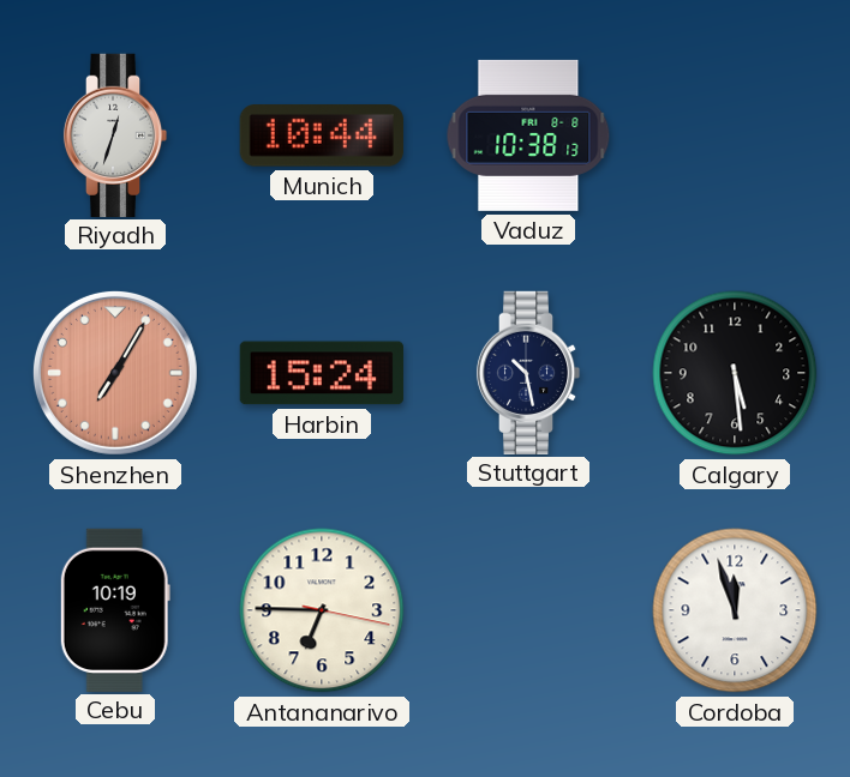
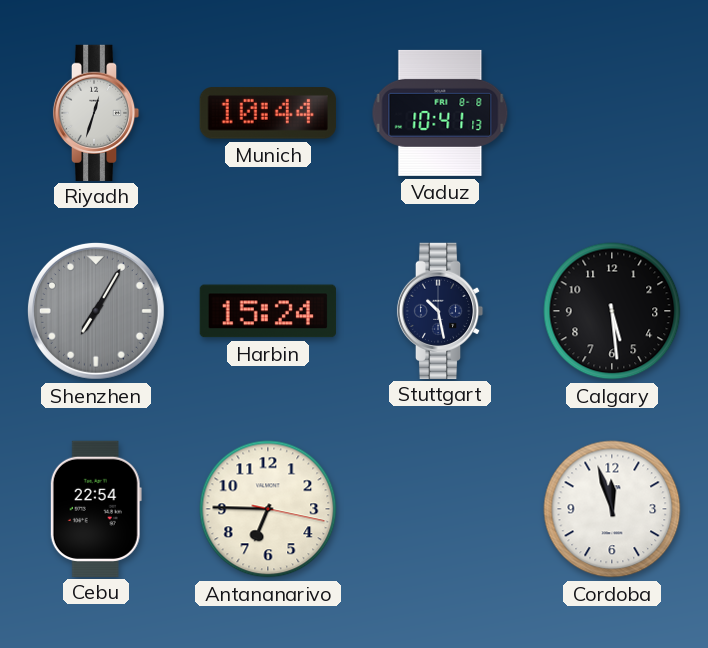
Vaduz: 10:38 -> 10:41
Shenzhen dial: salmon -> grey
Cebu: 10:19 -> 22:54
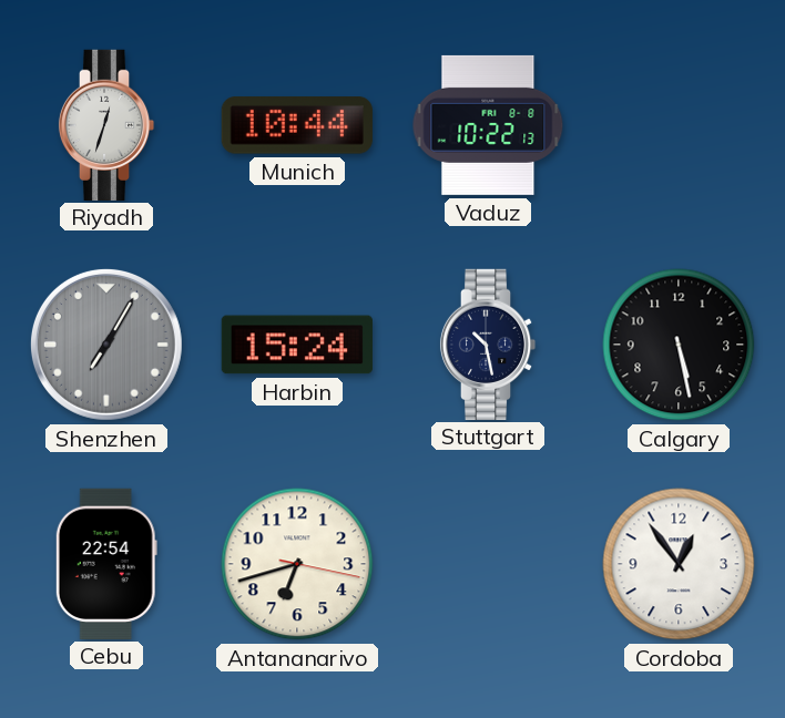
Vaduz: 10:41 -> 10:22
Calgary: 5:29 -> 5:28
Antananarivo: 6:45 -> 6:42
Cordoba: 11:57 -> 12:54
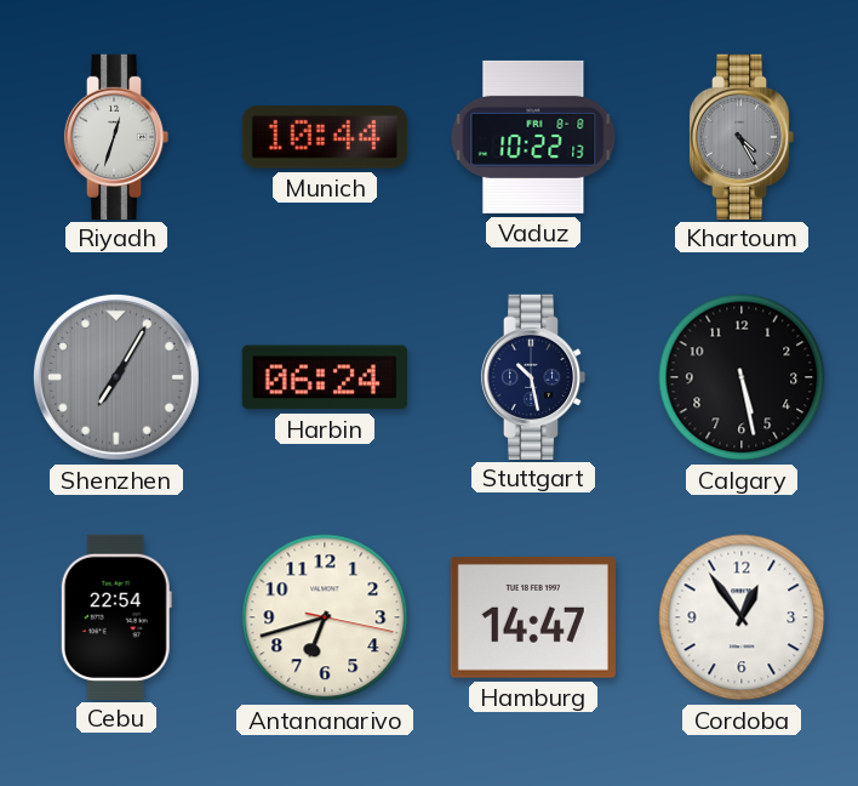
Khartoum: none -> 4:25
Harbin: 15:24 -> 06:24
Hamburg: none -> 14:47
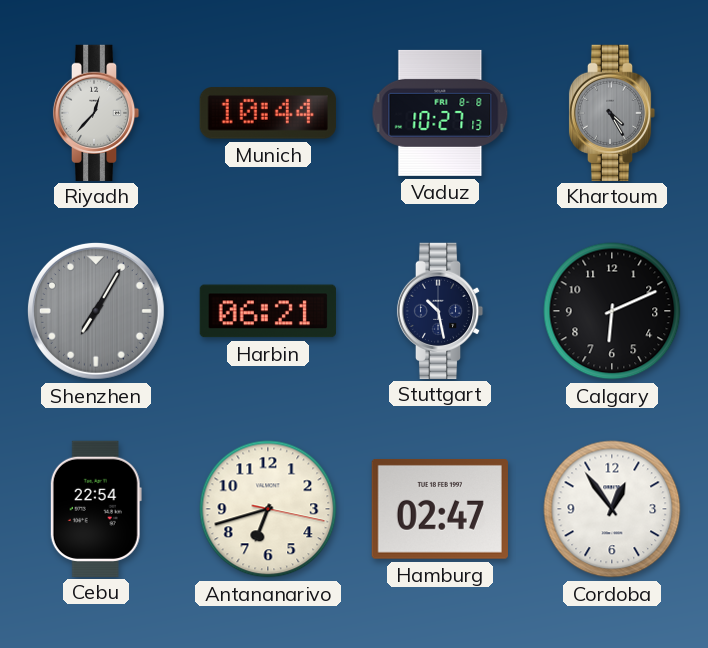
Riyadh: 12:33 -> 12:37
Vaduz: 10:22 -> 10:27
Harbin: 06:24 -> 06:21
Calgary: 5:28 -> 6:11
Hamburg: 14:47 -> 02:47
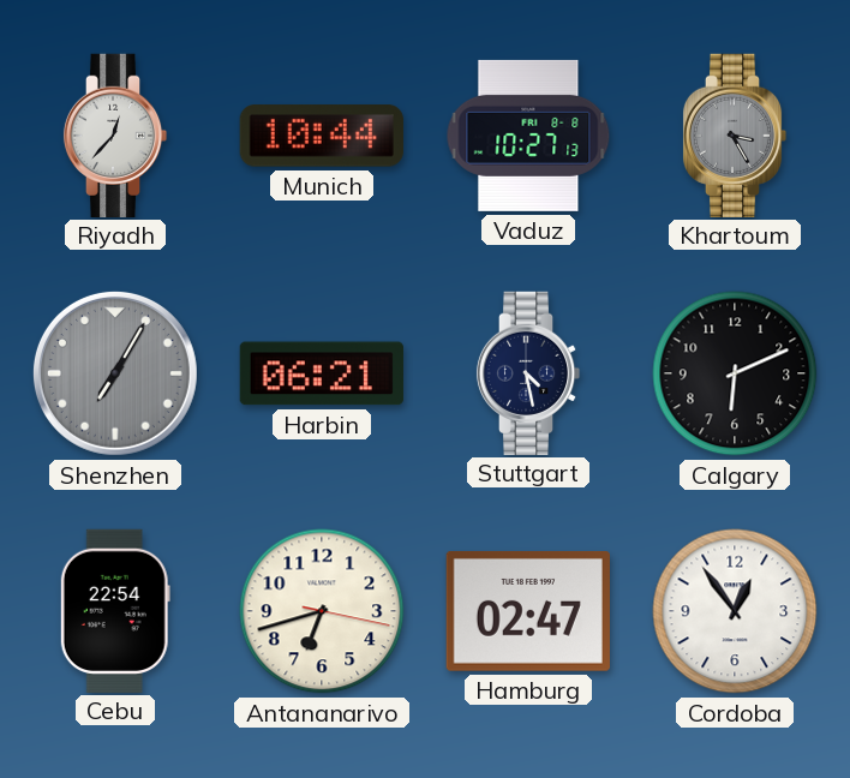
Khartoum: 4:25 -> 3:25
Stuttgart: 10:28 -> 4:28
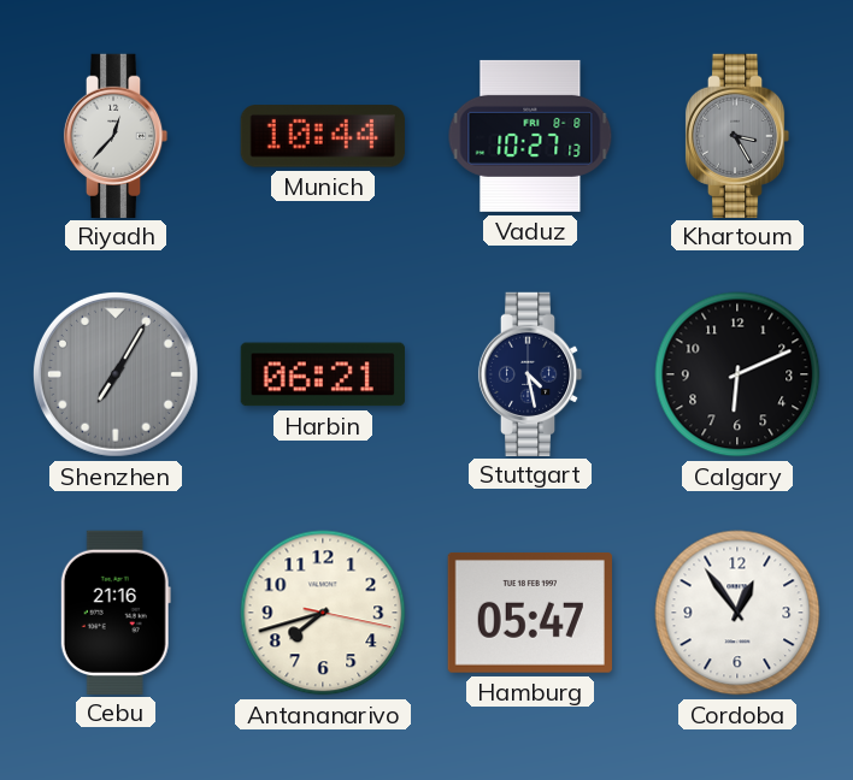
Cebu: 22:54 -> 21:16
Antananarivo: 6:42 -> 7:42
Hamburg: 02:47 -> 05:47
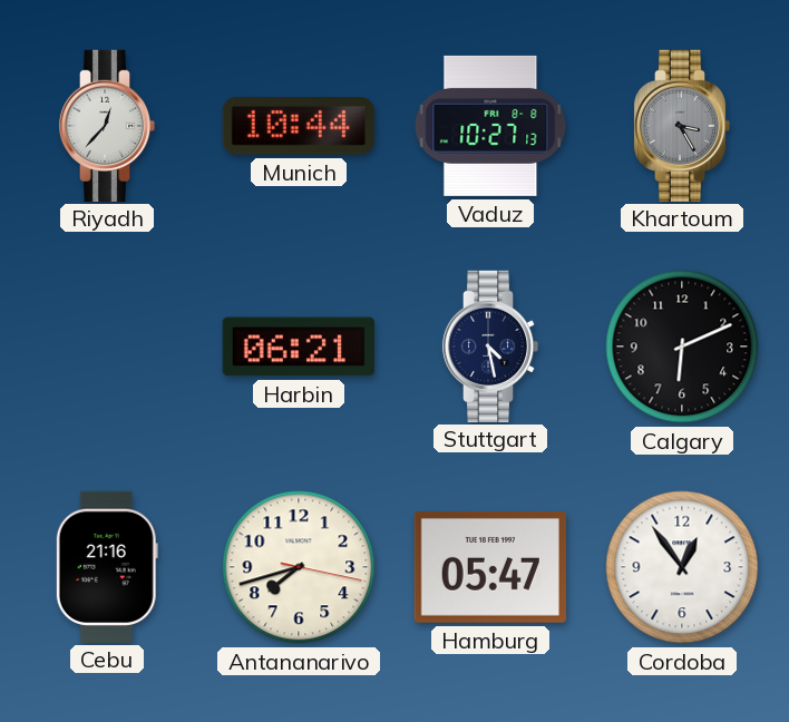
Shenzhen: 7:05 -> none
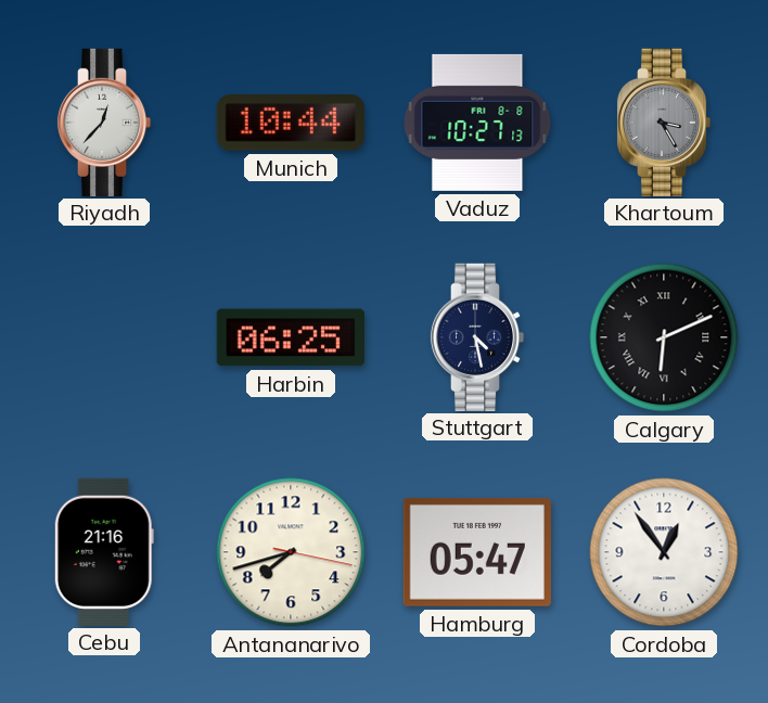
Harbin: 06:21 -> 06:25
Calgary numerals: Arabic -> Roman
